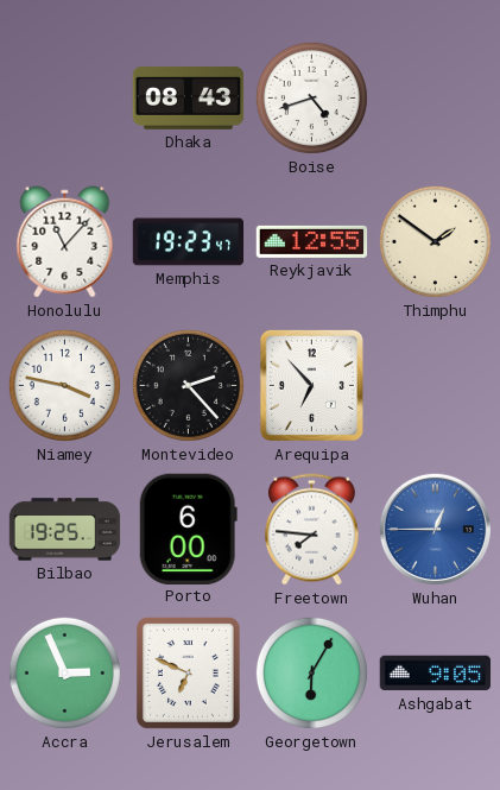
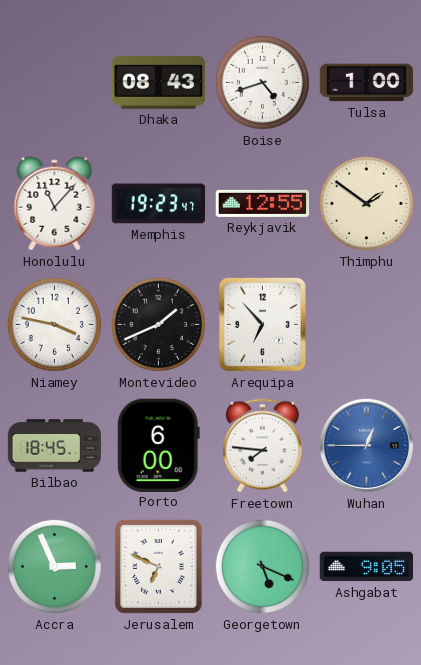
Tulsa: none -> 1:00
Montevideo: 2:23 -> 1:41
Bilbao: 19:25 -> 18:45
Georgetown: 6:05 -> 5:19
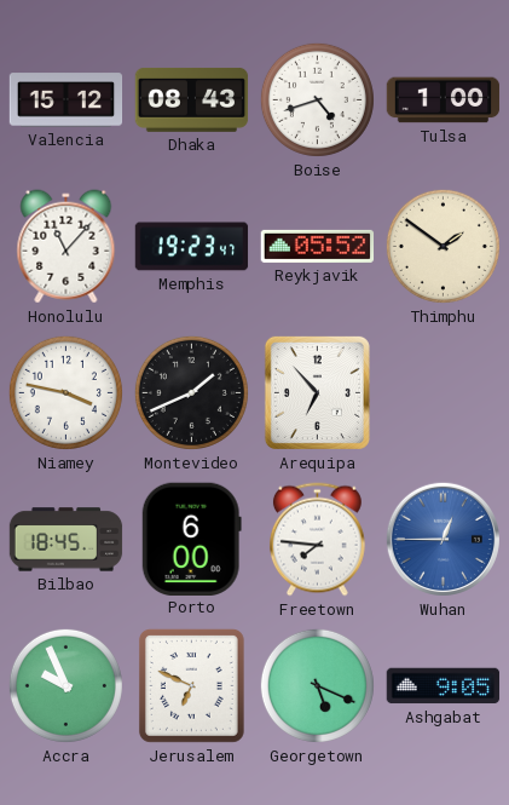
Valencia: none -> 15:12
Reykjavik: 12:55 -> 05:52
Accra: 2:56 -> 9:56
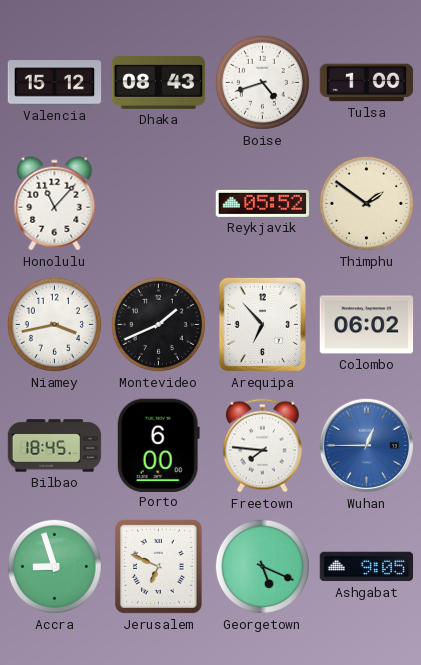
Memphis: 19:23 -> none
Niamey: 3:47 -> 3:43
Colombo: none -> 06:02
Accra: 9:56 -> 8:57
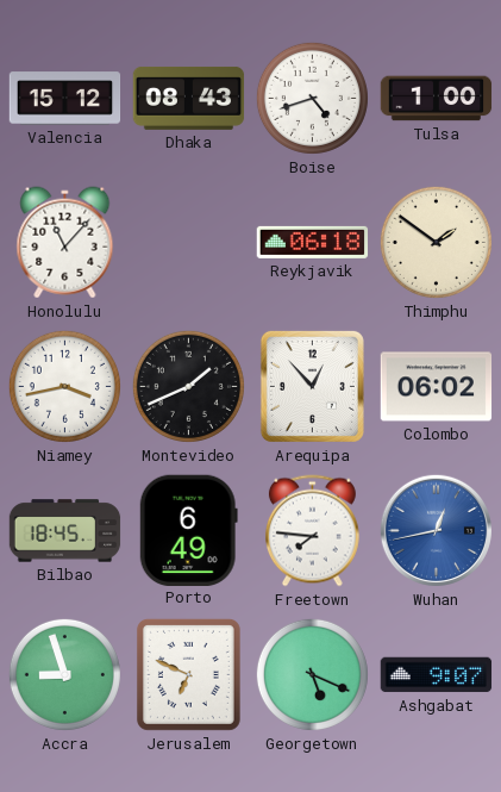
Reykjavik: 05:52 -> 06:18
Arequipa: 6:53 -> 12:53
Porto: 6:00 -> 6:49
Wuhan: 12:45 -> 12:43
Ashgabat: 9:05 -> 9:07
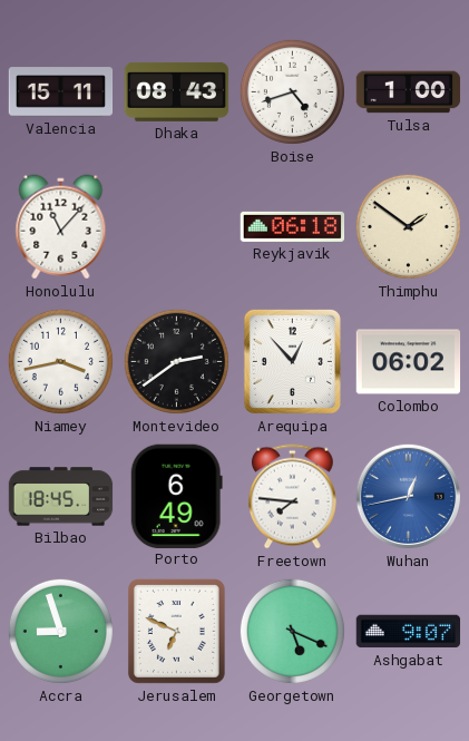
Valencia: 15:12 -> 15:11
Montevideo: 1:41 -> 2:39
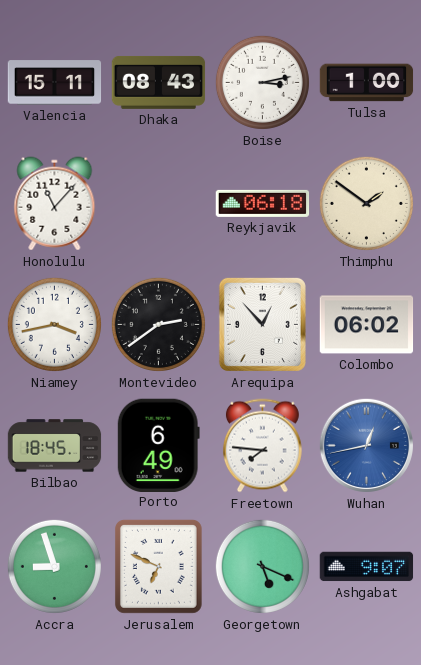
Boise: 4:42 -> 3:13
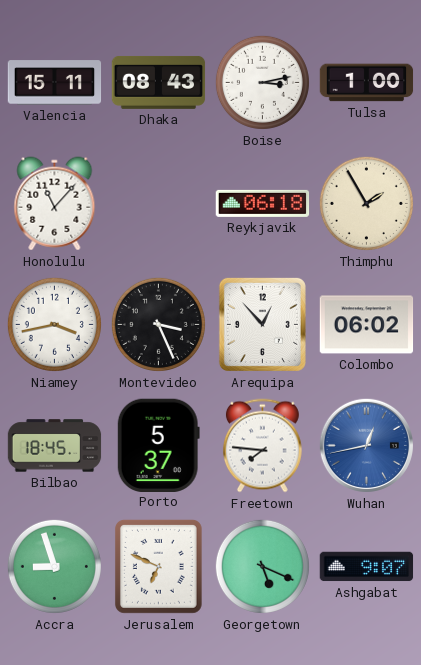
Thimphu: 1:51 -> 1:55
Montevideo: 2:39 -> 3:26
Porto: 6:49 -> 5:37
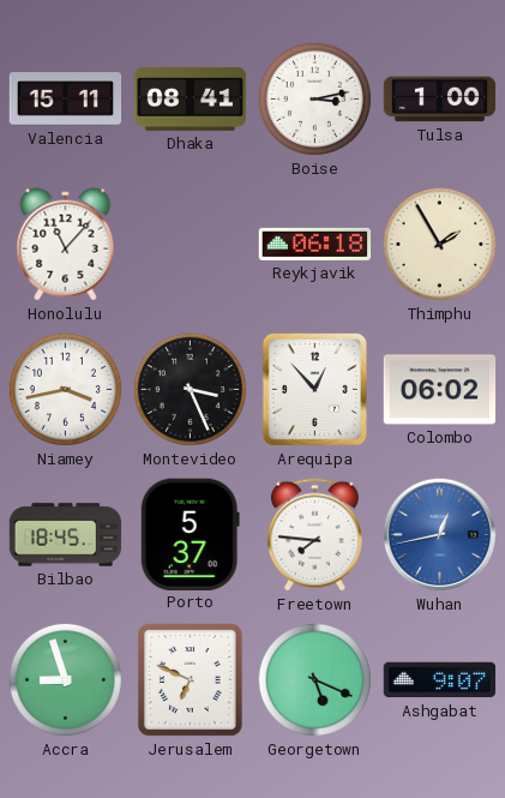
Dhaka: 08:43 -> 08:41
